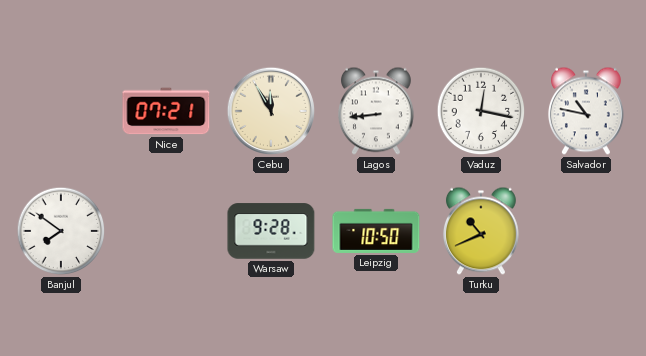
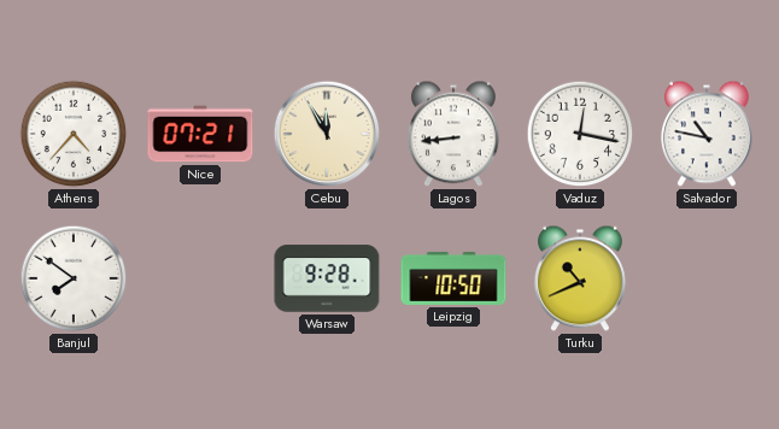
Athens: none -> 4:37
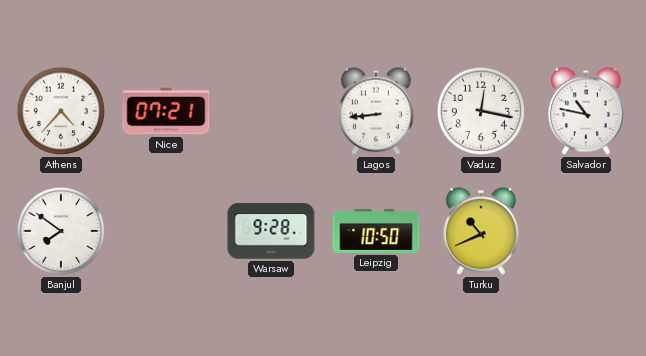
Cebu: 11:55 -> none
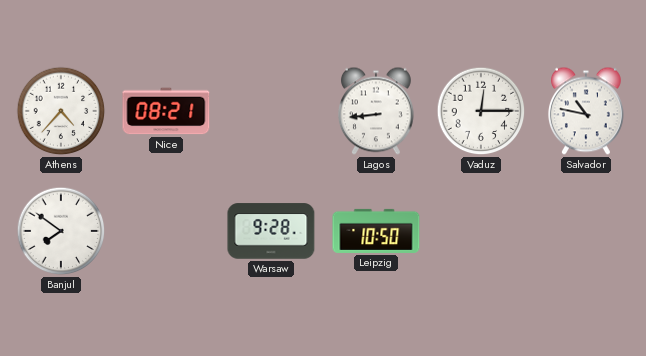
Nice: 07:21 -> 08:21
Vaduz: 12:17 -> 12:15
Turku: 10:41 -> none
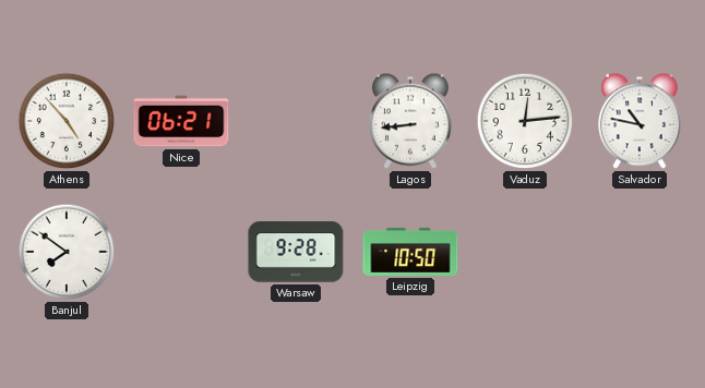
Athens: 4:37 -> 4:53
Nice: 08:21 -> 06:21
Vaduz: 12:15 -> 12:14
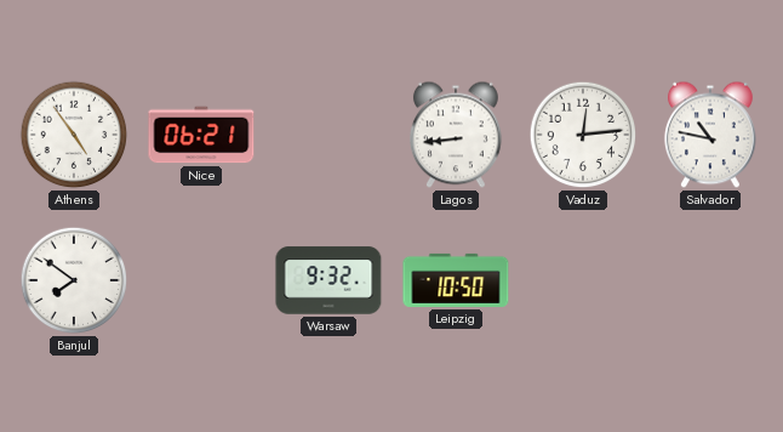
Athens: 4:53 -> 4:54
Warsaw: 9:28 -> 9:32
